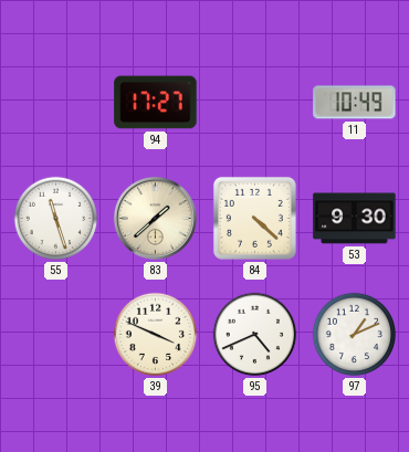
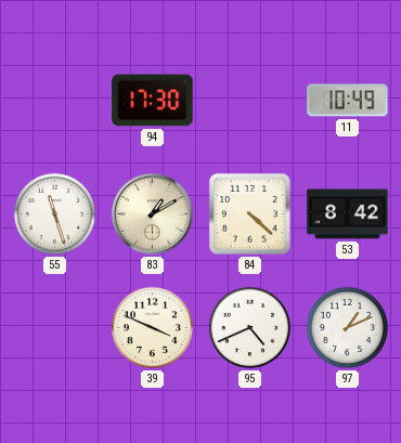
94: 17:27 -> 17:30
83: 1:38 -> 1:10
53: 9:30 -> 8:42
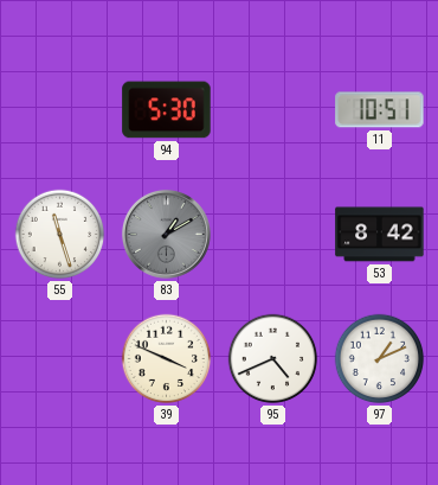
94: 17:30 -> 5:30
11: 10:49 -> 10:51
83 dial: cream -> grey
84: 4:22 -> none
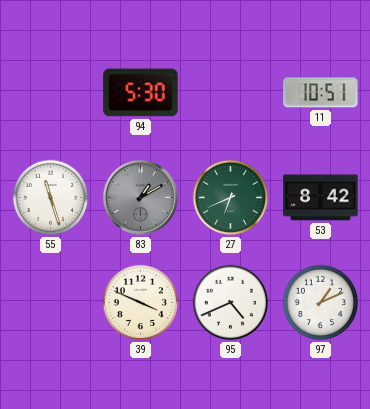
27: none -> 6:41
